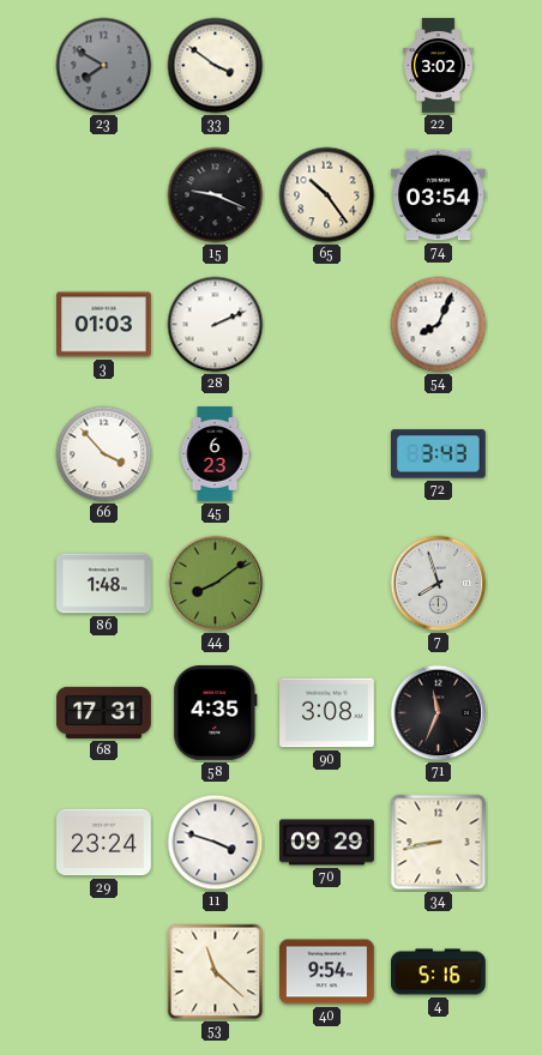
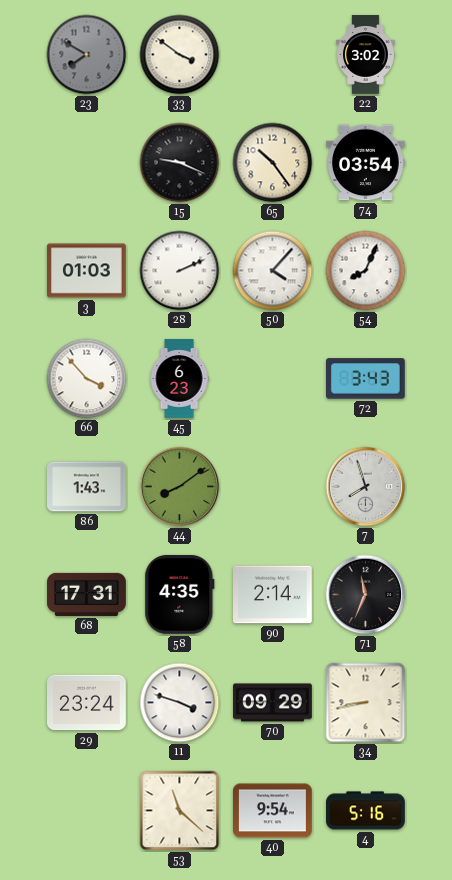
50: none -> 4:07
86: 1:48 -> 1:43
90: 3:08 -> 2:14
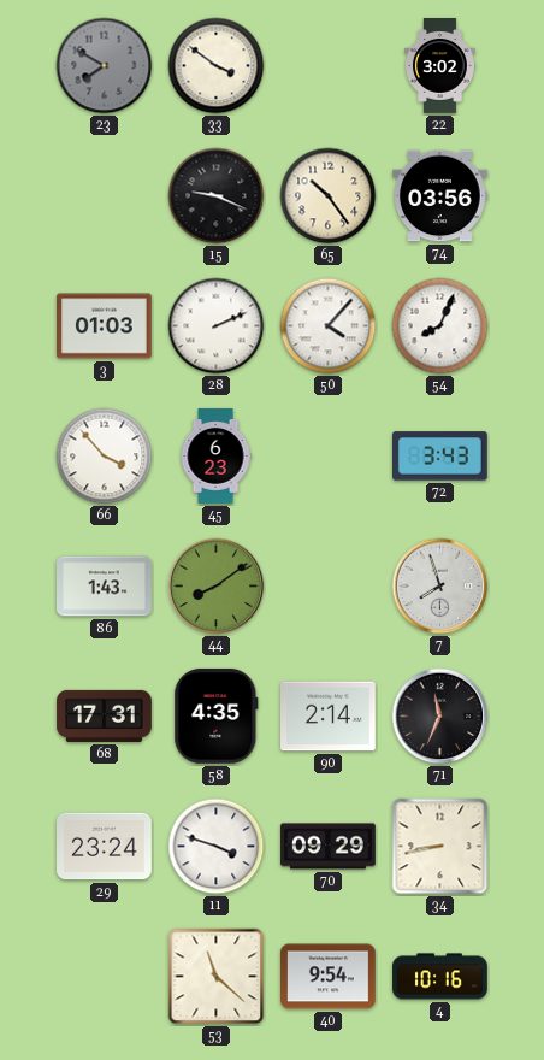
74: 03:54 -> 03:56
4: 5:16 -> 10:16
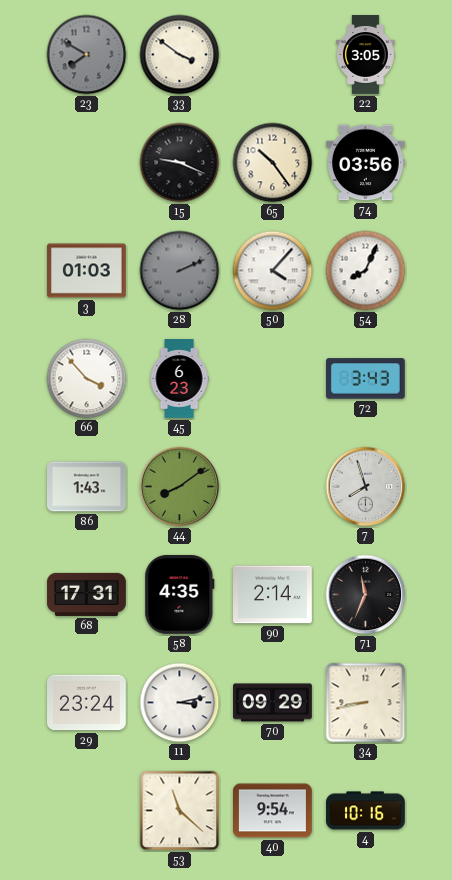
22: 3:02 -> 3:05
28 dial: white -> grey
11: 3:48 -> 3:13
